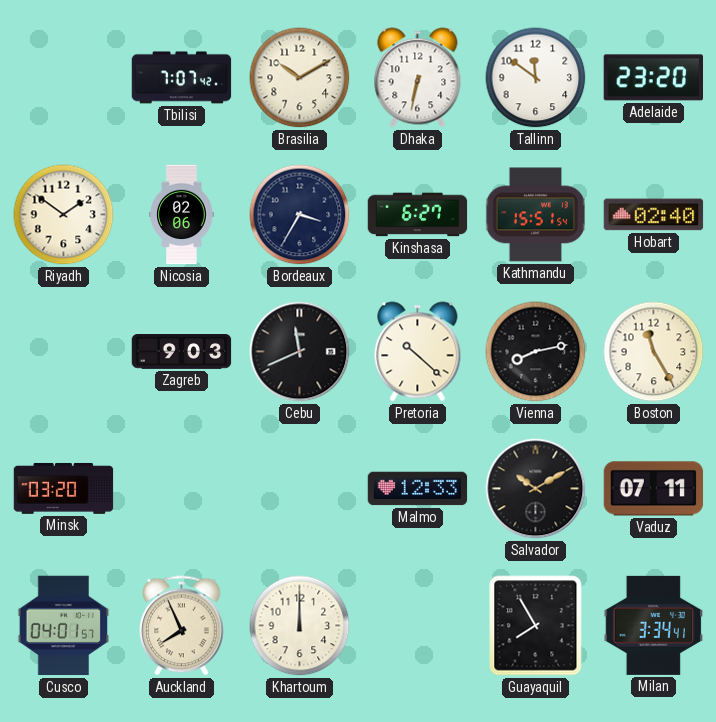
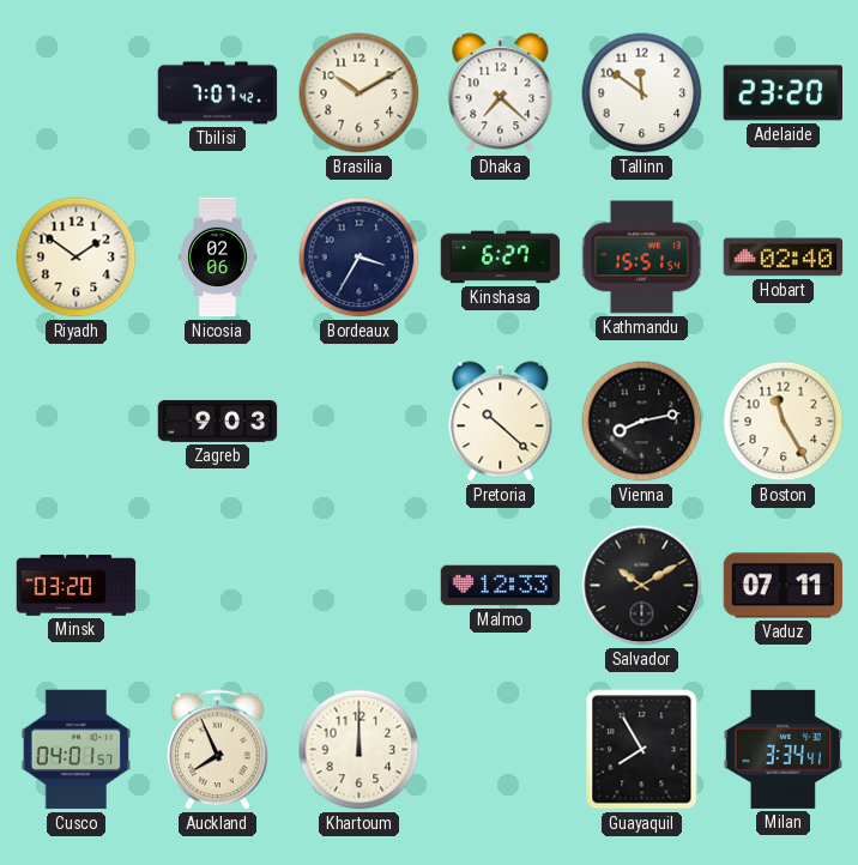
Dhaka: 6:32 -> 7:22
Cebu: 11:41 -> none
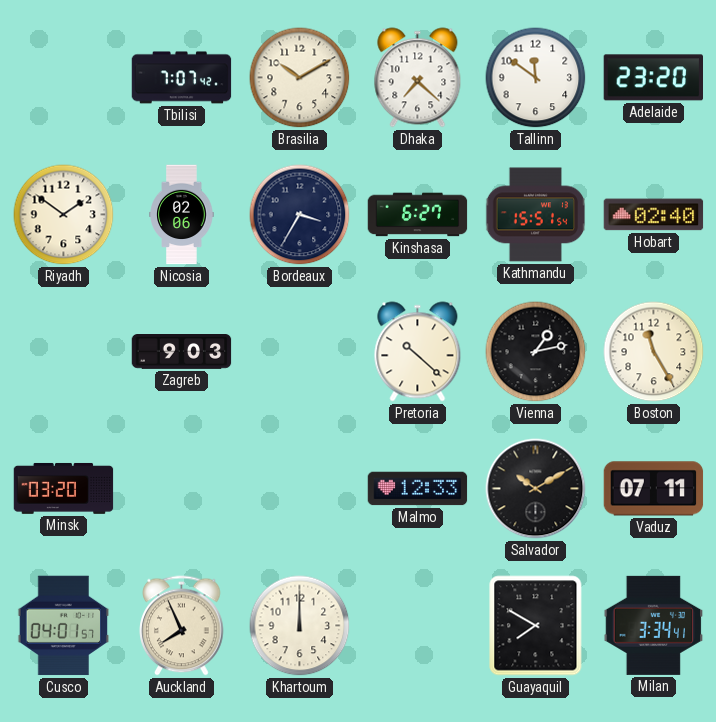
Vienna: 8:13 -> 1:13
Guayaquil: 7:55 -> 7:50
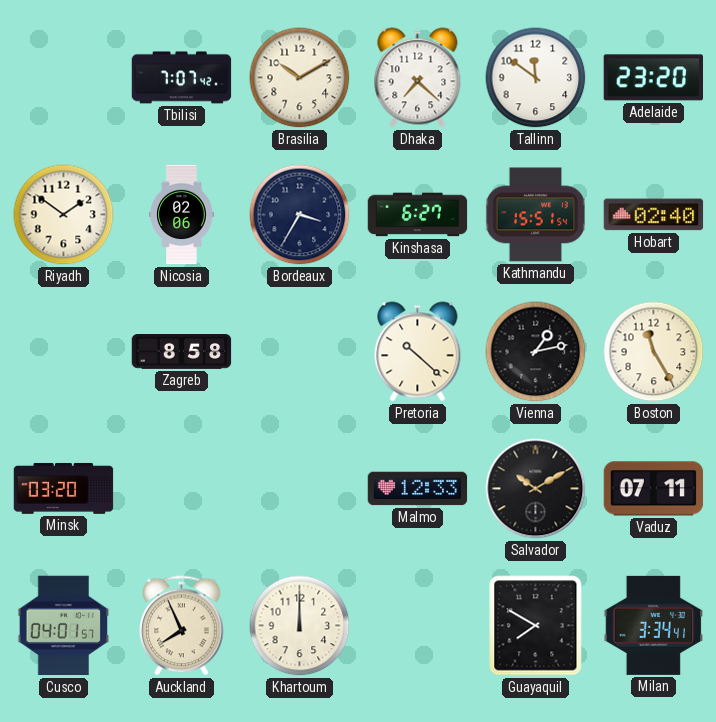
Zagreb: 9:03 -> 8:58
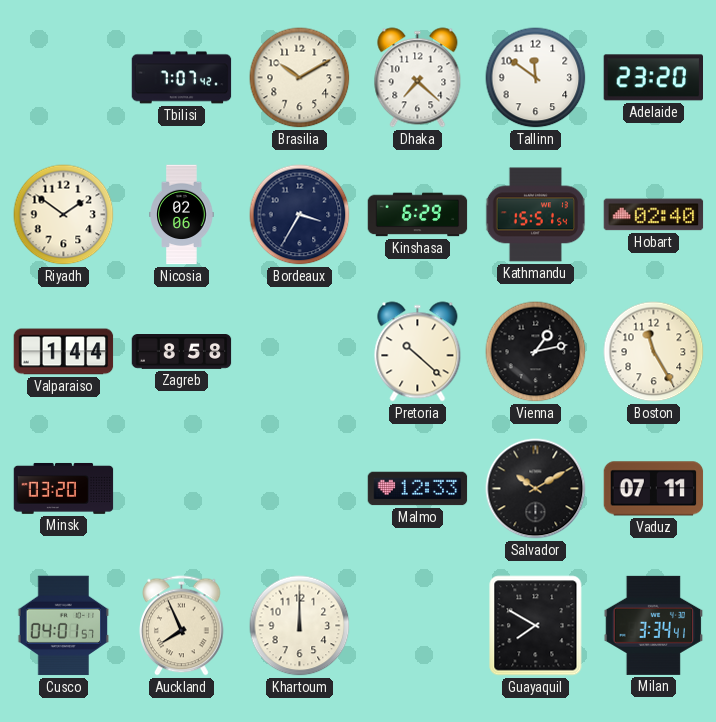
Kinshasa: 6:27 -> 6:29
Valparaiso: none -> 1:44
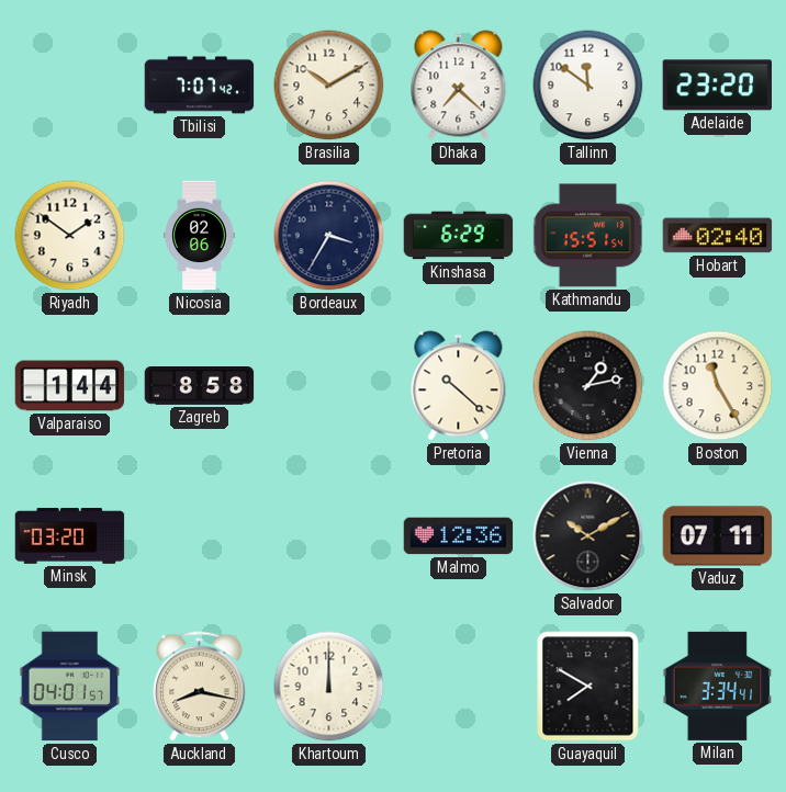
Malmo: 12:33 -> 12:36
Auckland: 7:56 -> 8:17
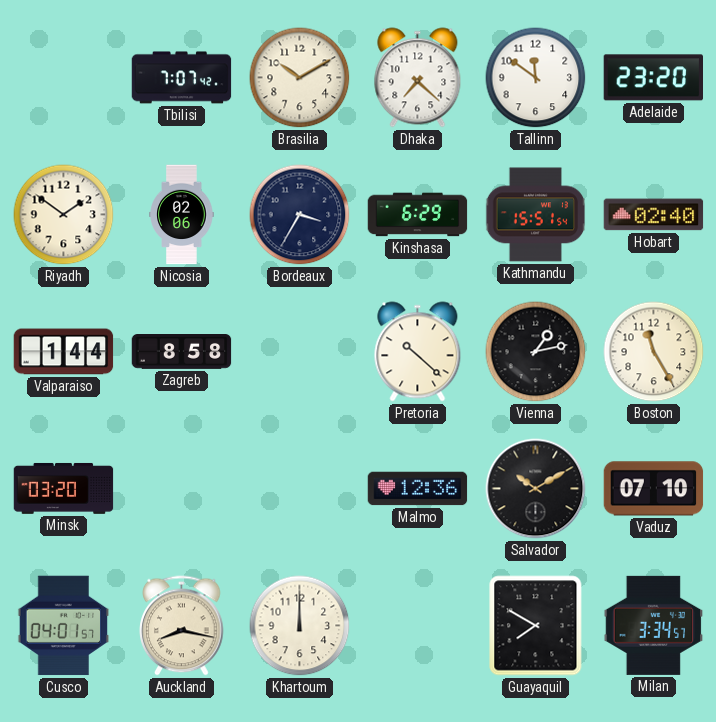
Vaduz: 07:11 -> 07:10
Milan: 3:34:41 -> 3:34:57
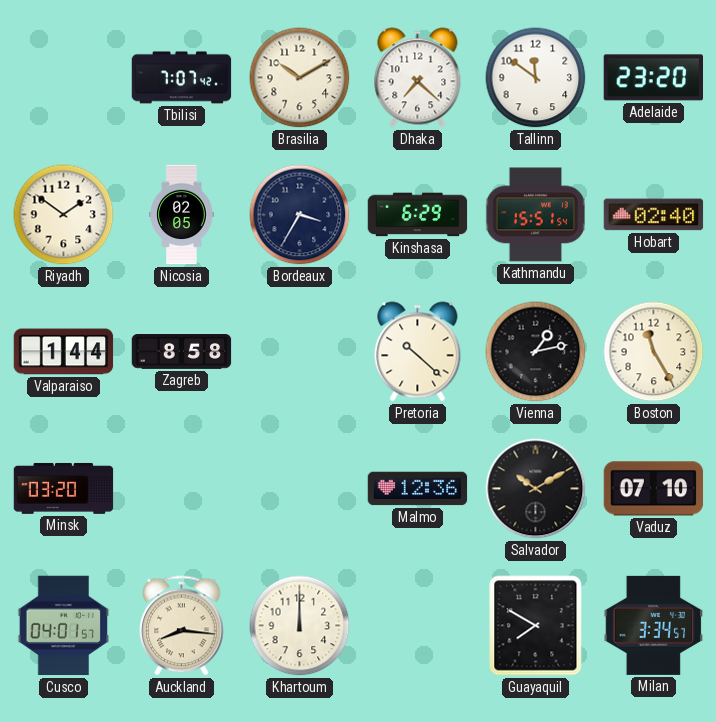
Nicosia: 02:06 -> 02:05
Auckland: 8:17 -> 8:16
